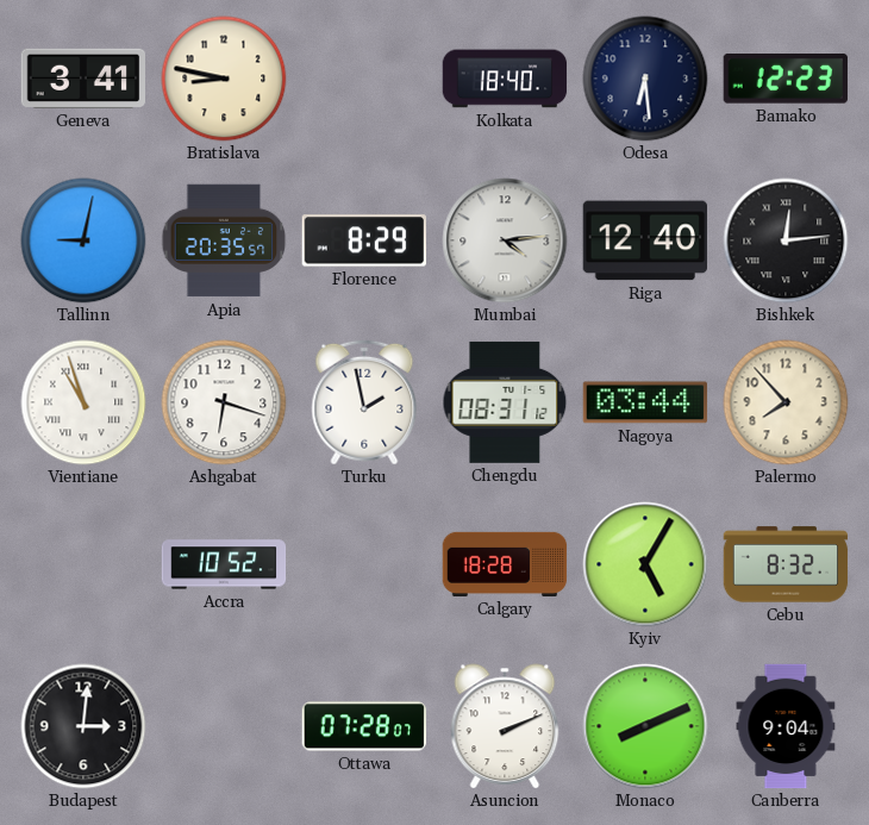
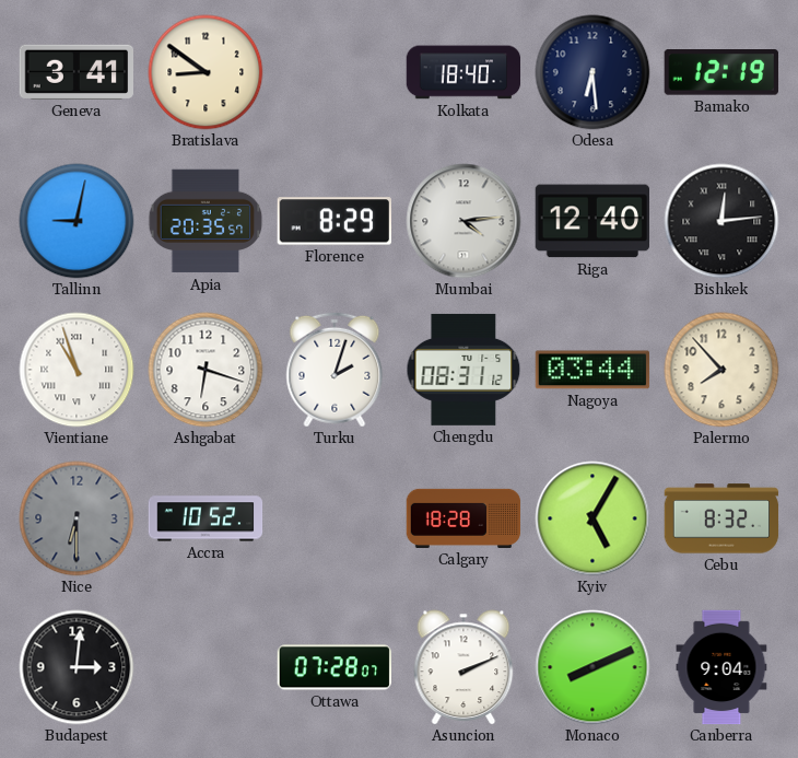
Bratislava: 8:47 -> 8:51
Bamako: 12:23 -> 12:19
Turku: 1:58 -> 2:03
Nice: none -> 6:30
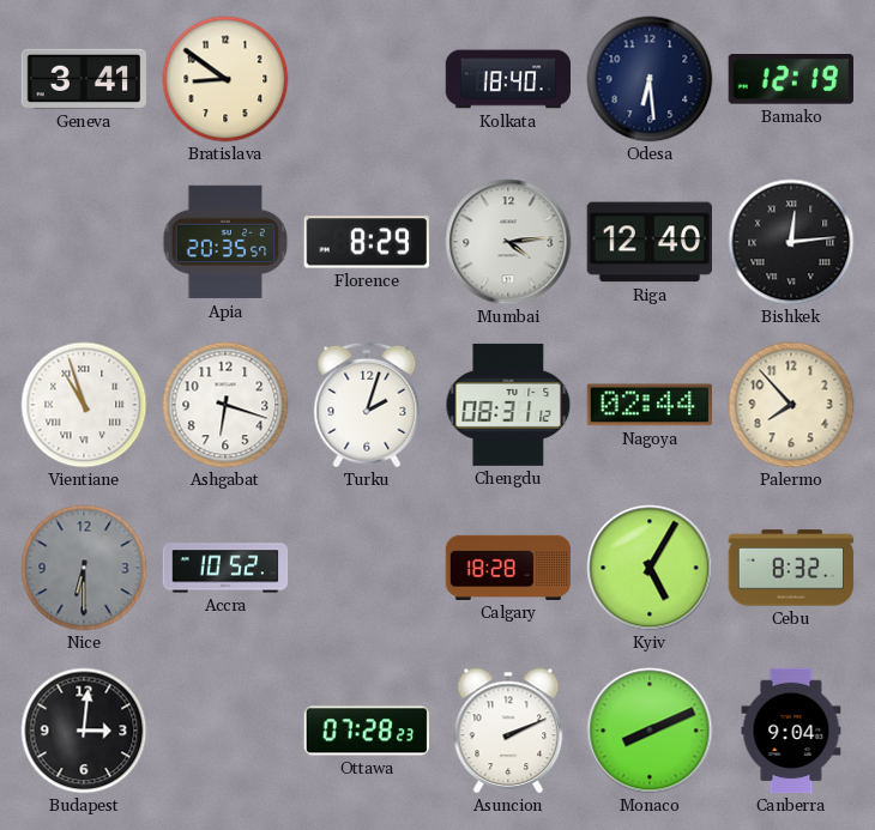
Tallinn: 9:02 -> none
Nagoya: 03:44 -> 02:44
Ottawa: 07:28:07 -> 07:28:23
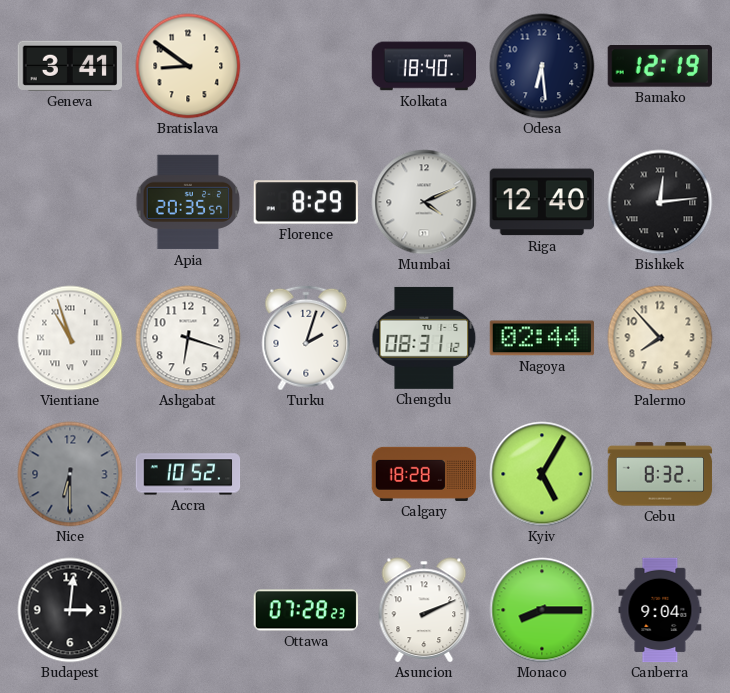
Mumbai: 4:14 -> 4:11
Monaco: 8:11 -> 8:15
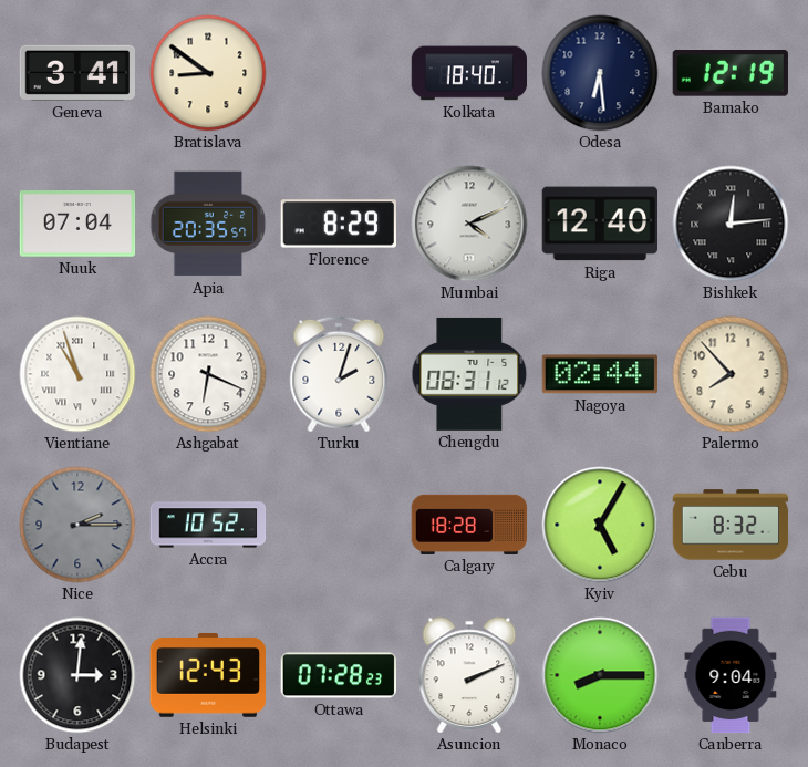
Nuuk: none -> 07:04
Ashgabat: 6:18 -> 6:19
Nice: 6:30 -> 2:15
Helsinki: none -> 12:43
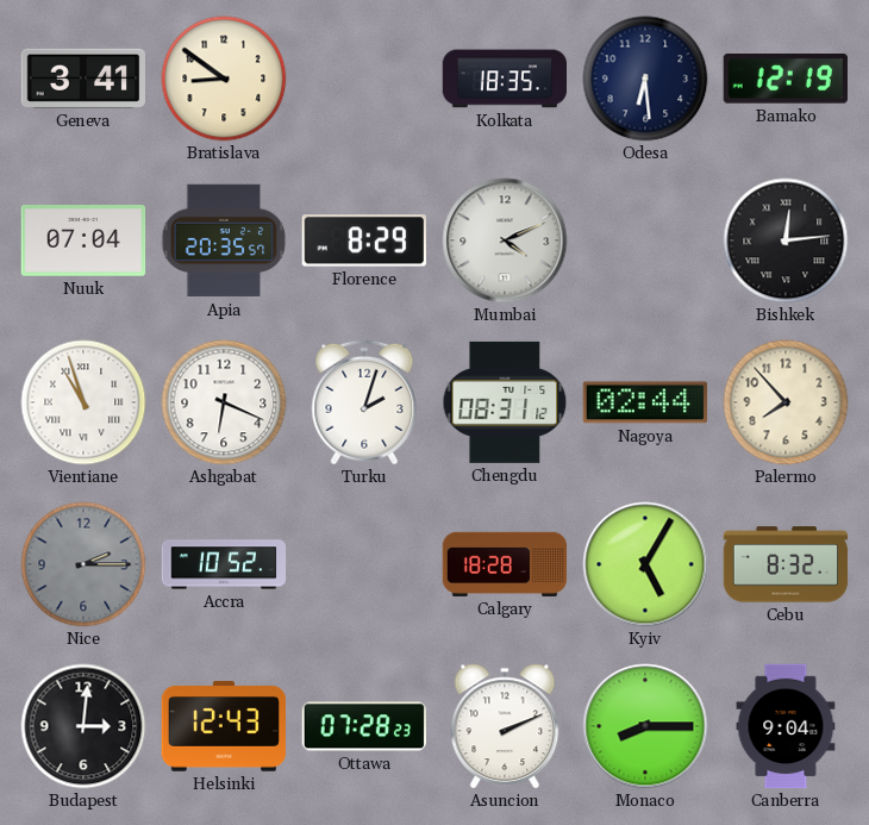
Kolkata: 18:40 -> 18:35
Riga: 12:40 -> none
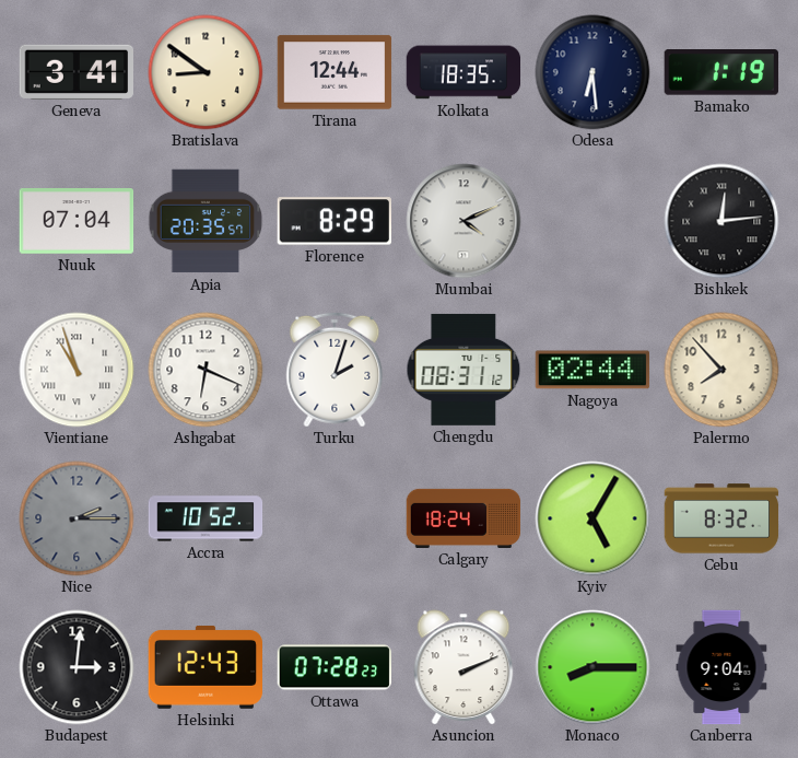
Tirana: none -> 12:44
Bamako: 12:19 -> 1:19
Calgary: 18:28 -> 18:24
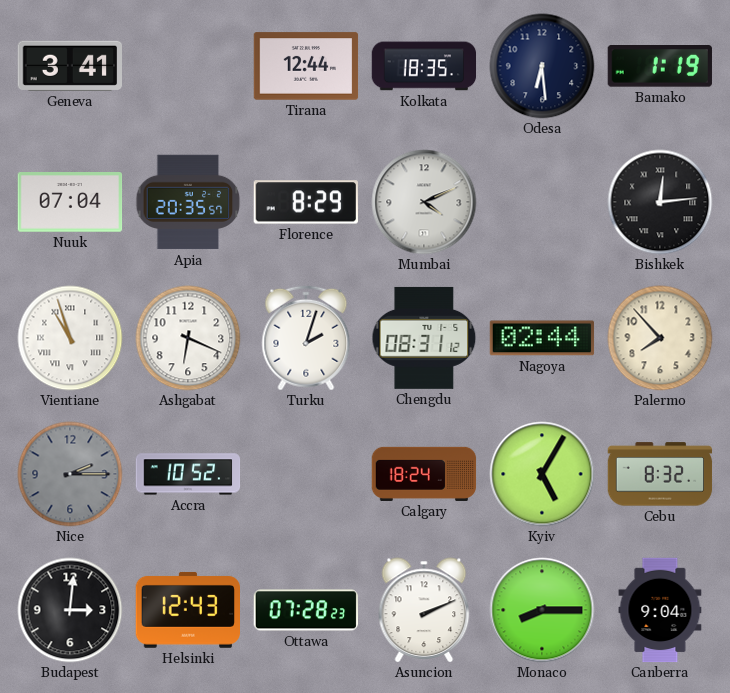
Bratislava: 8:51 -> none
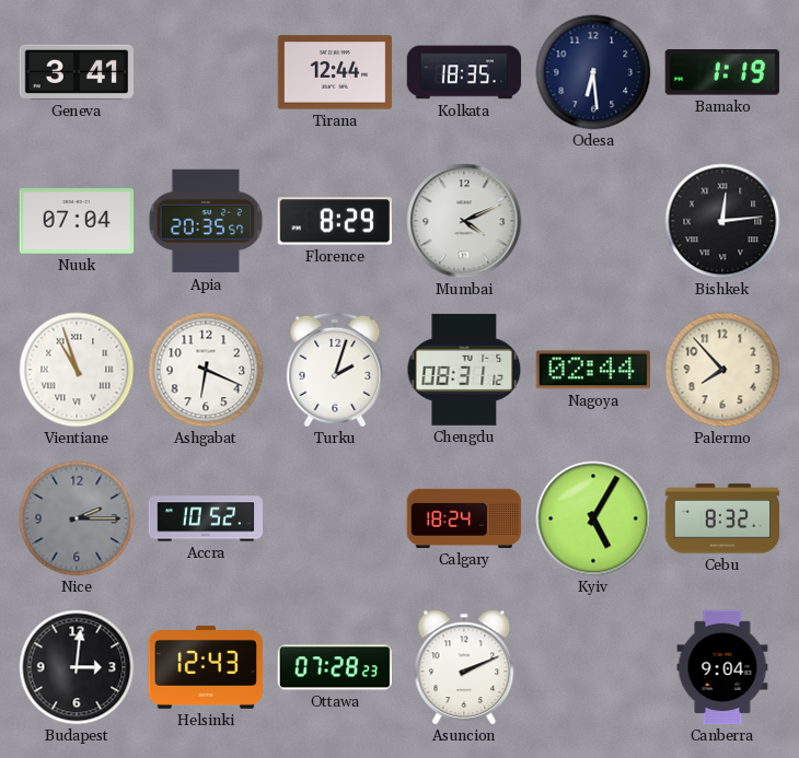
Monaco: 8:15 -> none
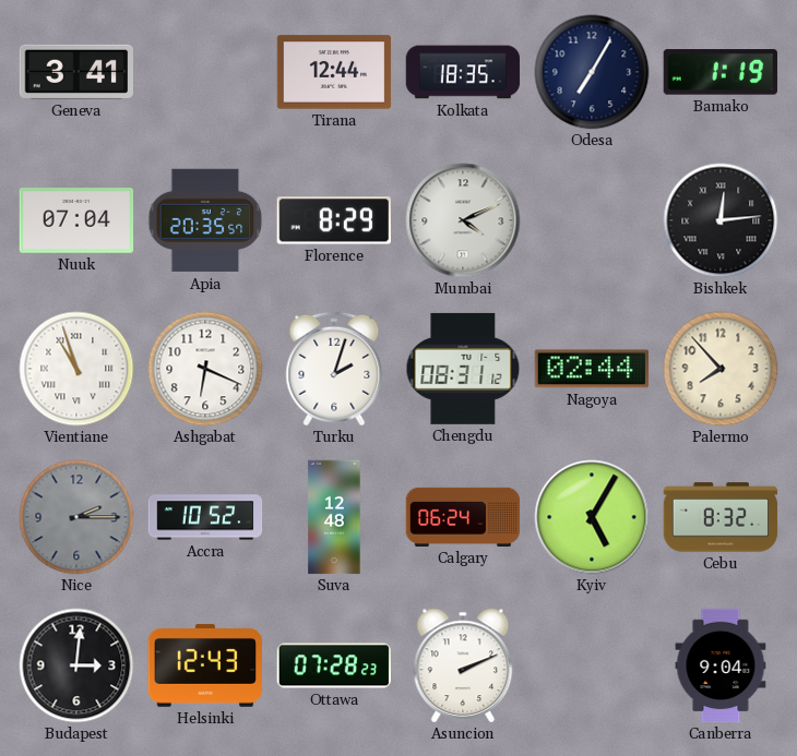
Odesa: 6:29 -> 7:05
Suva: none -> 12:48
Calgary: 18:24 -> 06:24
